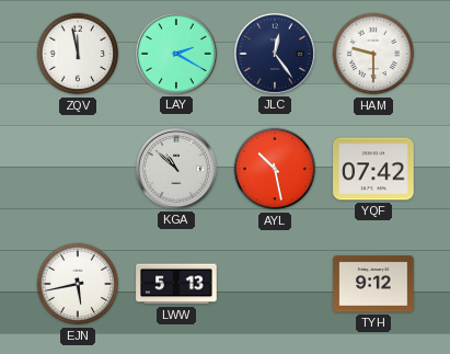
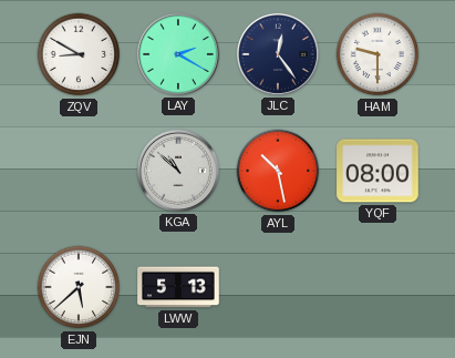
ZQV: 11:58 -> 8:50
YQF: 07:42 -> 08:00
EJN: 5:43 -> 5:38
TYH: 9:12 -> none
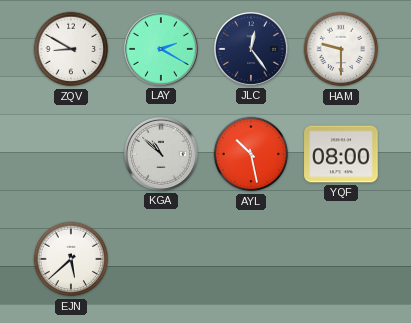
LWW: 5:13 -> none
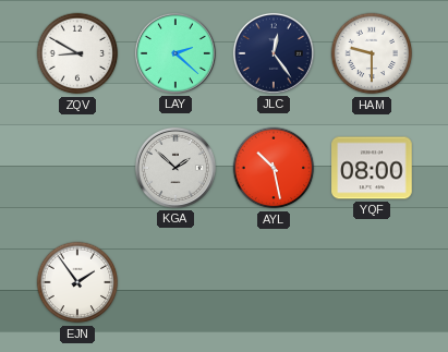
LAY: 2:20 -> 2:22
KGA: 10:52 -> 1:52
EJN: 5:38 -> 1:54
